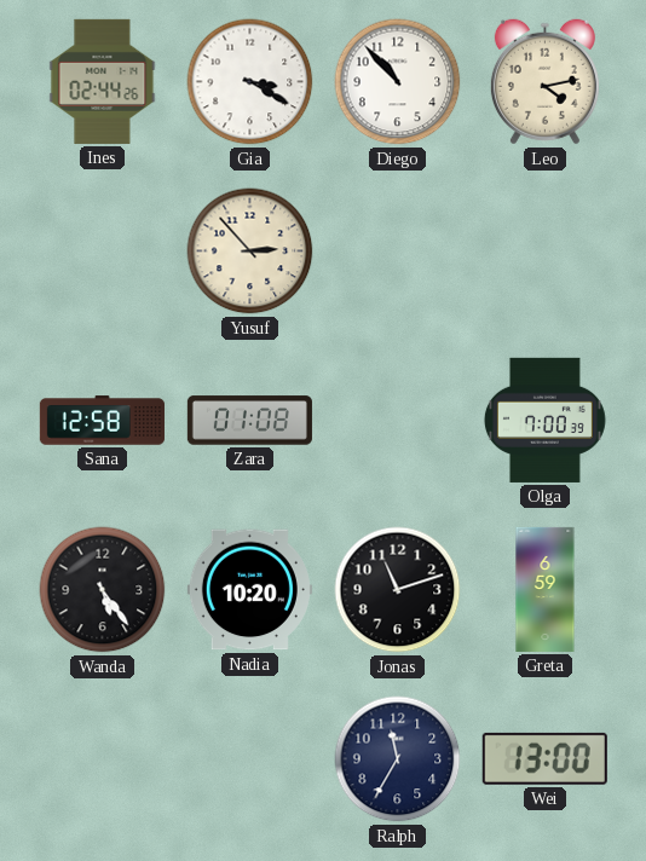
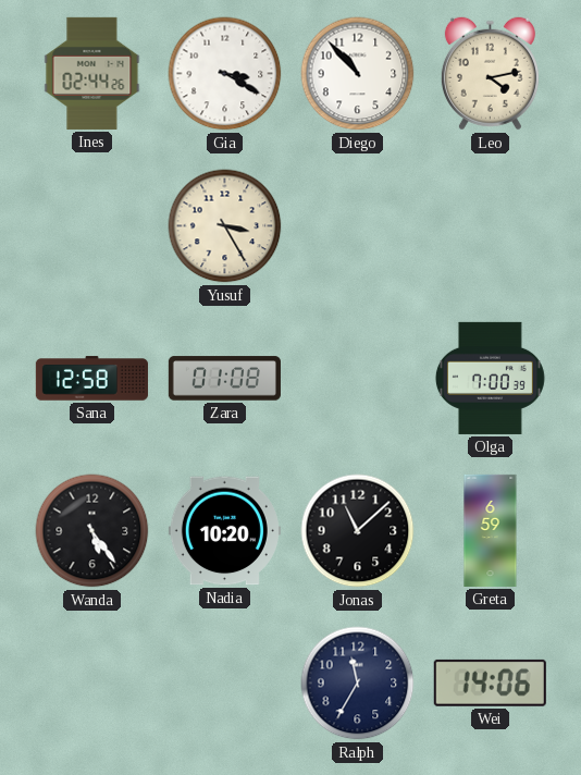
Yusuf: 2:53 -> 3:25
Jonas: 11:12 -> 11:08
Wei: 13:00 -> 14:06
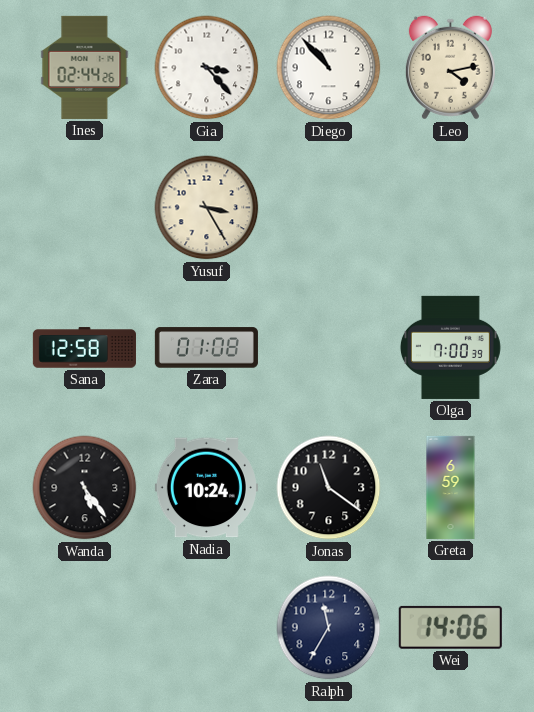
Gia: 3:20 -> 3:23
Nadia: 10:20 -> 10:24
Jonas: 11:08 -> 11:21
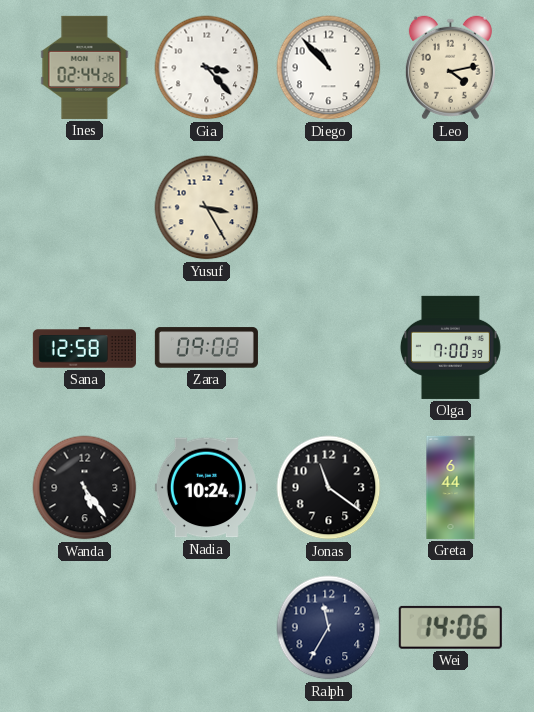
Zara: 01:08 -> 09:08
Greta: 6:59 -> 6:44
